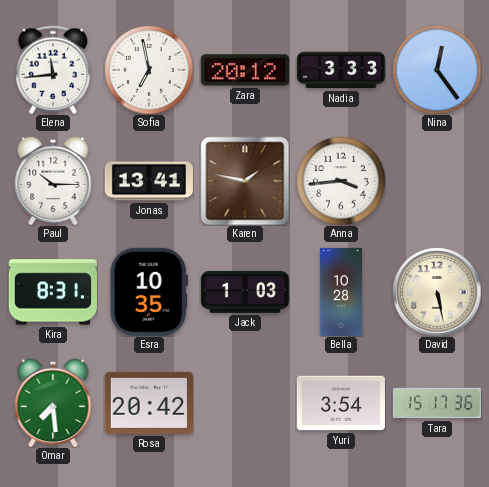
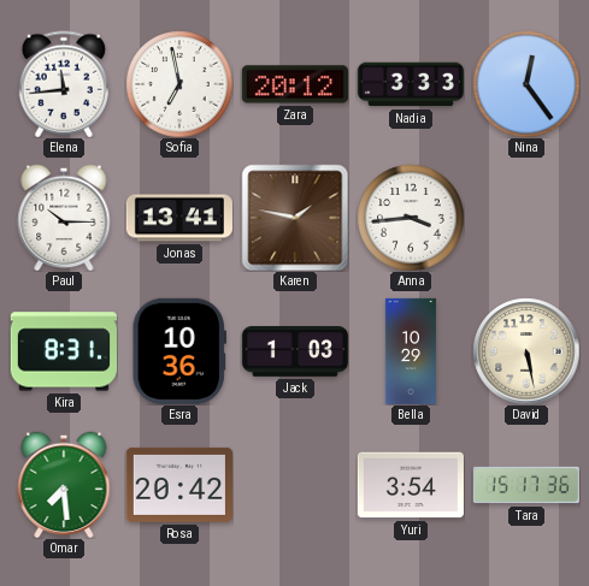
Esra: 10:35 -> 10:36
Bella: 10:28 -> 10:29
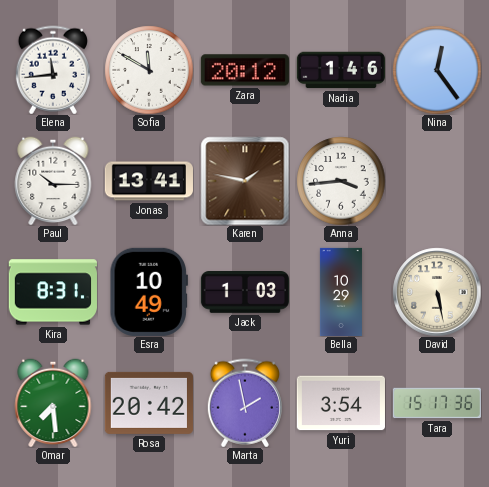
Sofia: 6:58 -> 11:50
Nadia: 3:33 -> 1:46
Esra: 10:36 -> 10:49
Marta: none -> 1:58
